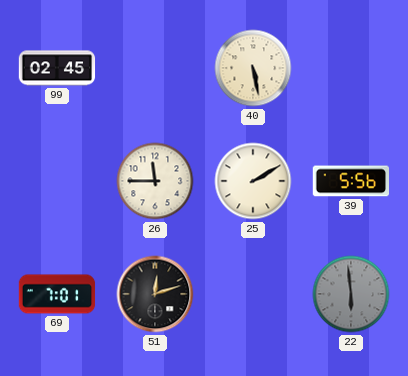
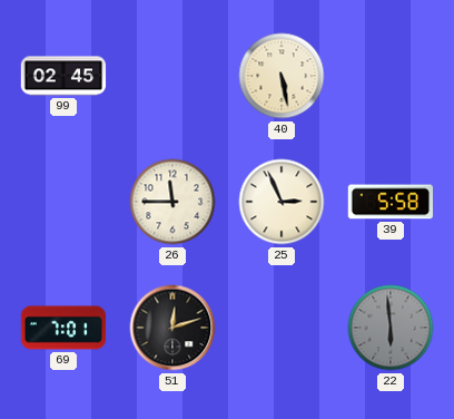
25: 2:10 -> 2:56
39: 5:56 -> 5:58
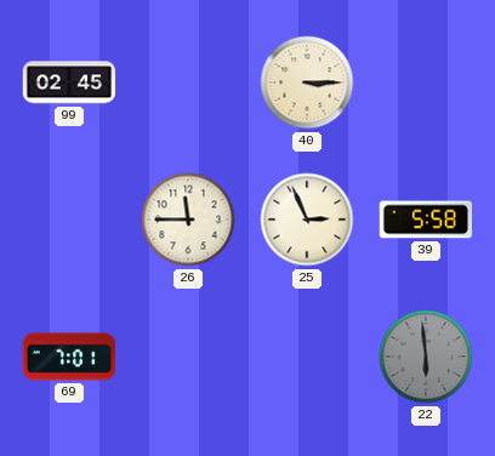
40: 5:28 -> 3:15
51: 12:12 -> none
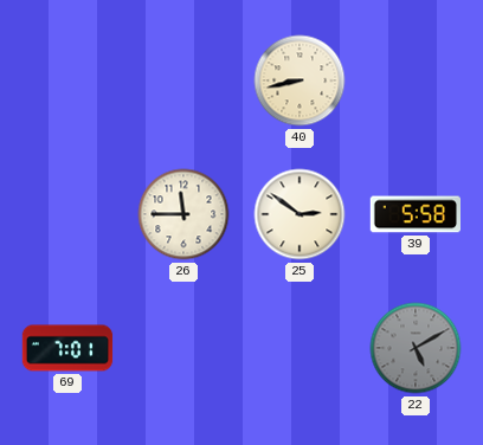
99: 02:45 -> none
40: 3:15 -> 8:43
25: 2:56 -> 2:51
22: 5:59 -> 5:10
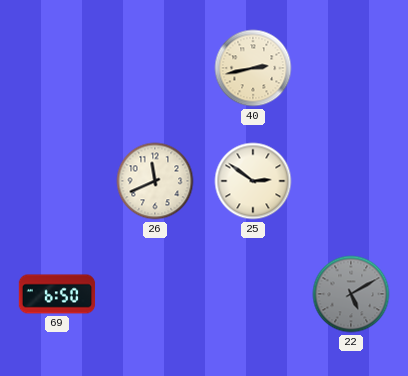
40: 8:43 -> 2:43
26: 11:45 -> 11:41
39: 5:58 -> none
69: 7:01 -> 6:50
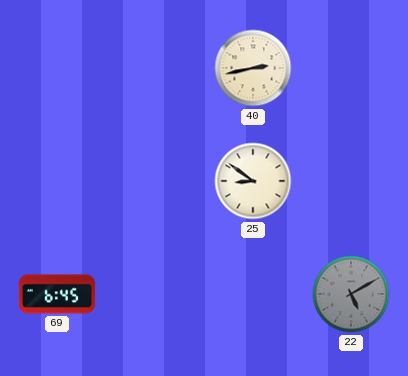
26: 11:41 -> none
25: 2:51 -> 8:51
69: 6:50 -> 6:45
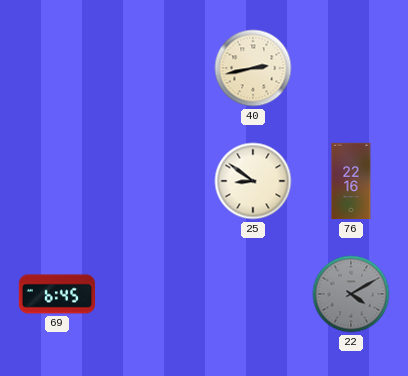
76: none -> 22:16
22: 5:10 -> 4:10
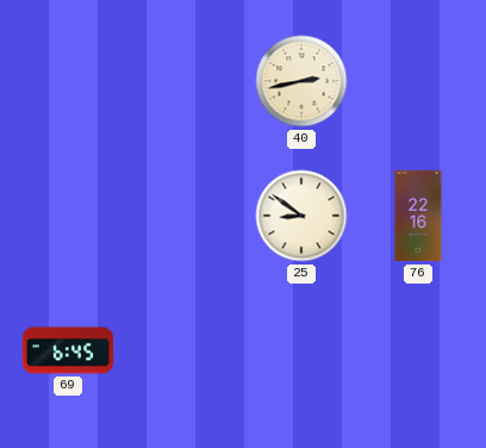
22: 4:10 -> none
